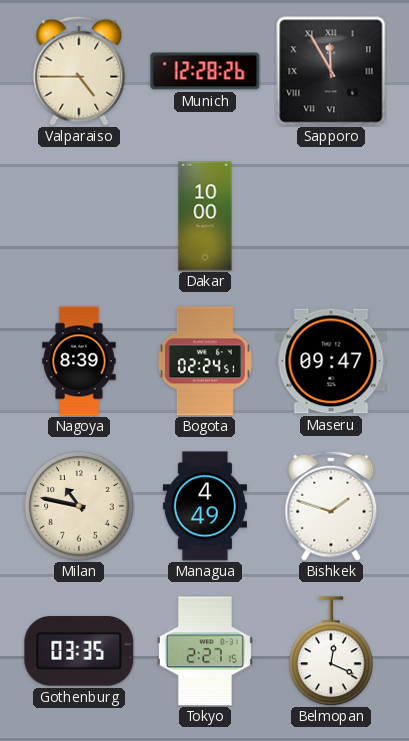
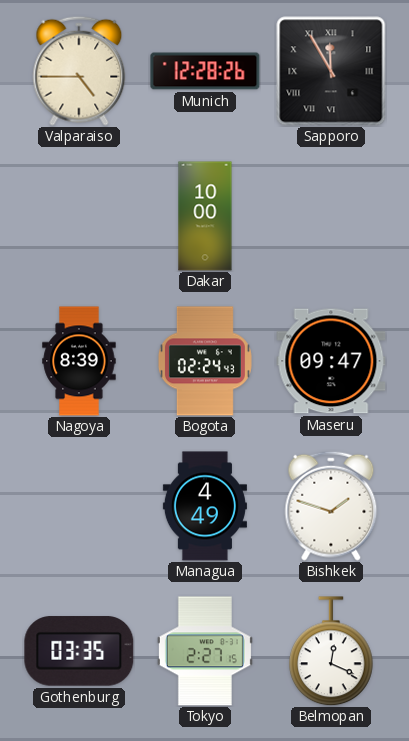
Bogota: 02:24:51 -> 02:24:43
Milan: 10:47 -> none
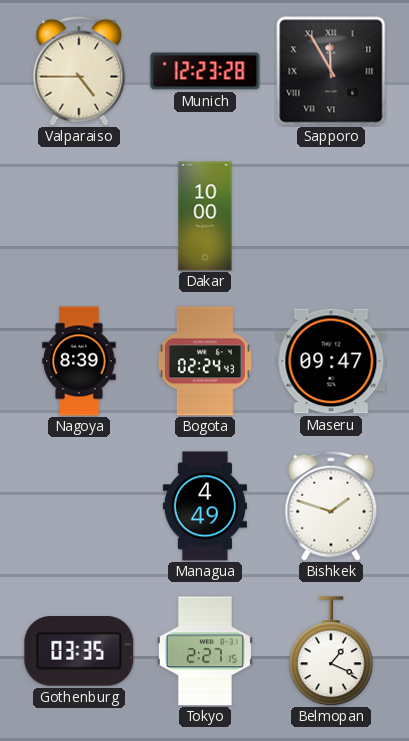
Munich: 12:28 -> 12:23
Belmopan: 12:19 -> 1:19
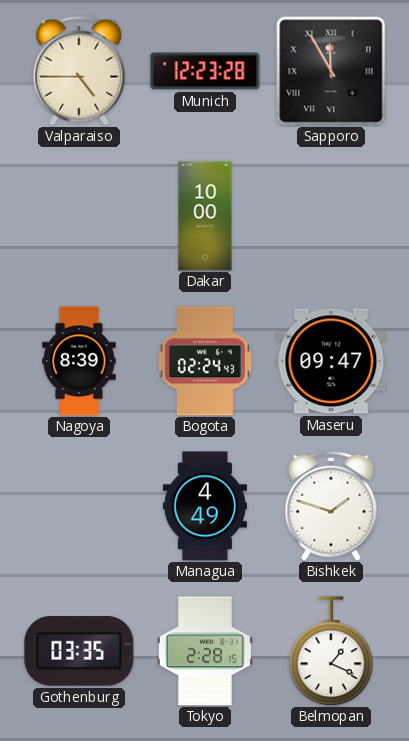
Tokyo: 2:27 -> 2:28
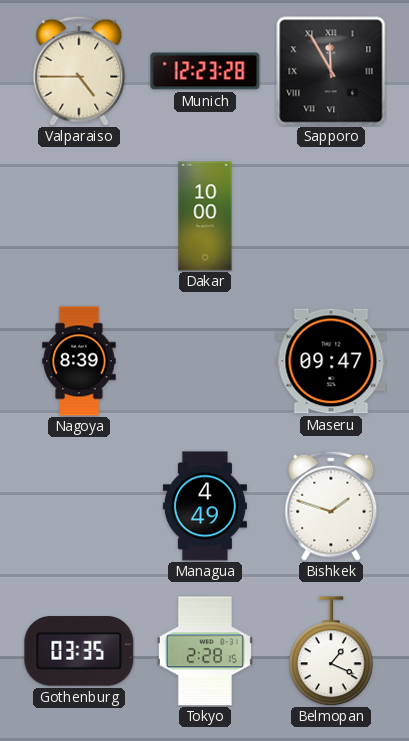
Bogota: 02:24 -> none
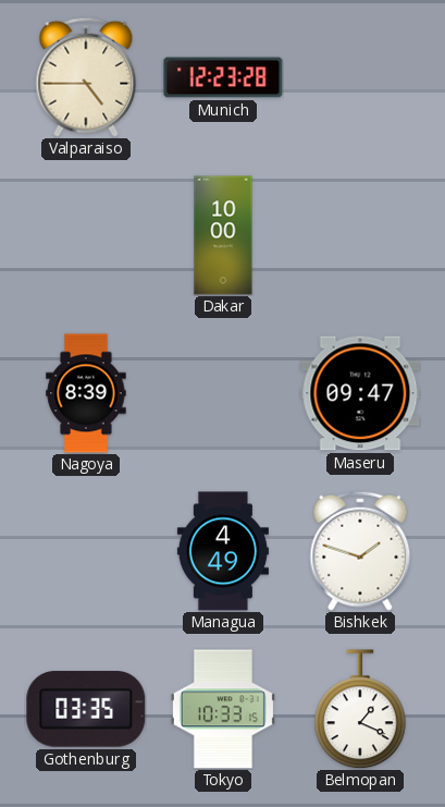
Sapporo: 11:55 -> none
Tokyo: 2:28 -> 10:33
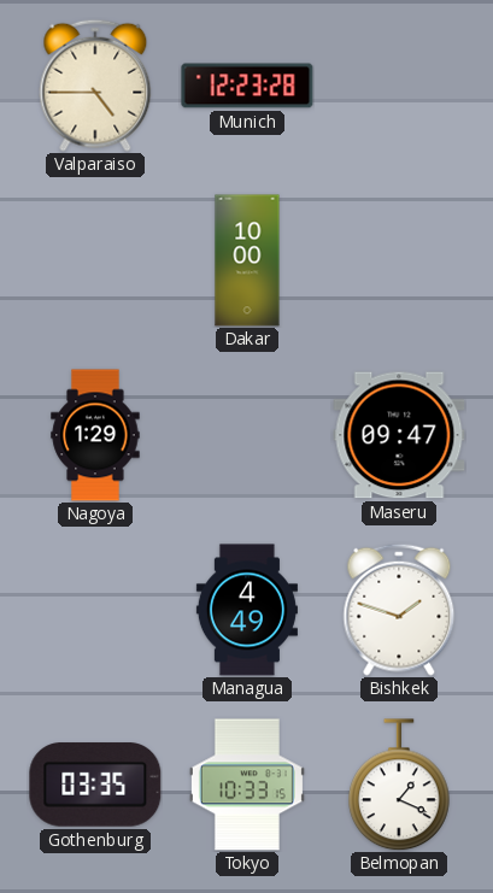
Nagoya: 8:39 -> 1:29
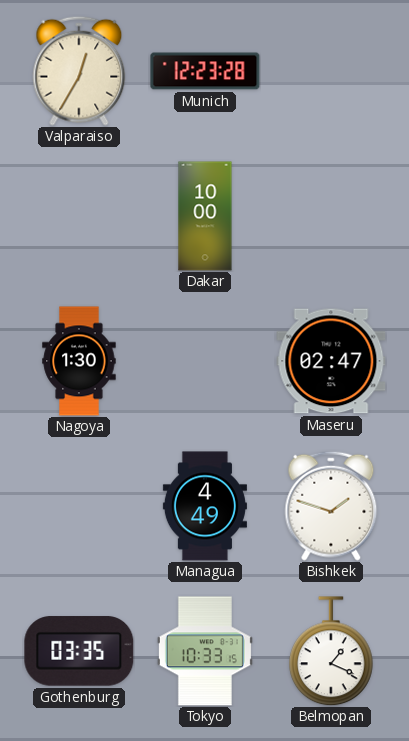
Valparaiso: 4:45 -> 12:35
Nagoya: 1:29 -> 1:30
Maseru: 09:47 -> 02:47
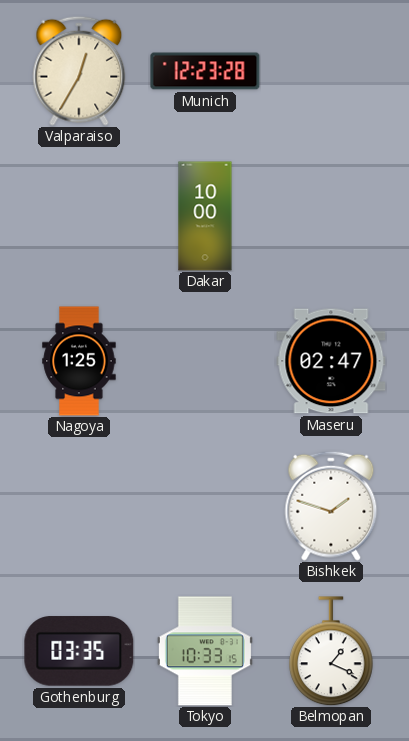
Nagoya: 1:30 -> 1:25
Managua: 4:49 -> none
